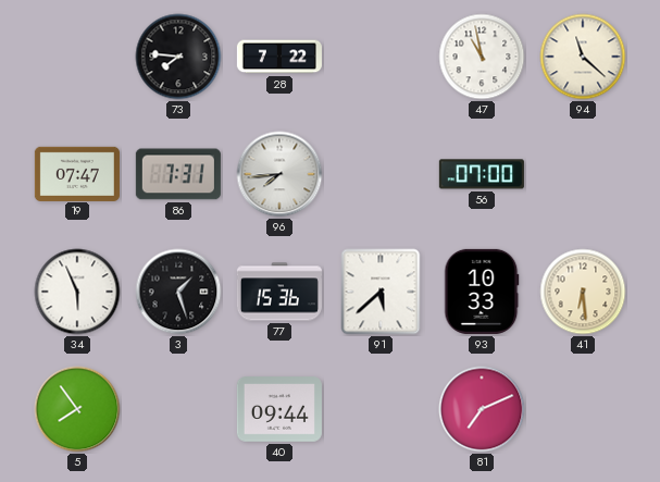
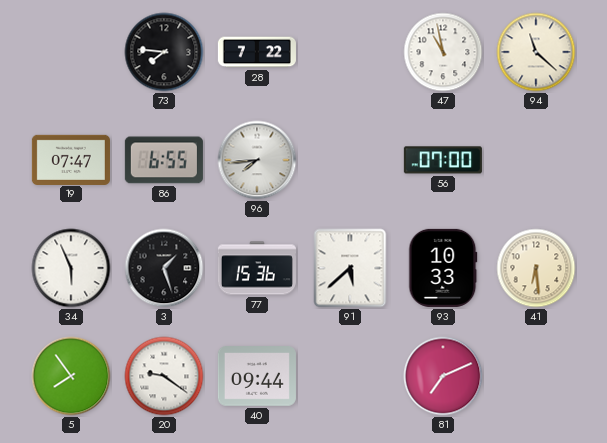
86: 7:31 -> 6:55
20: none -> 9:21
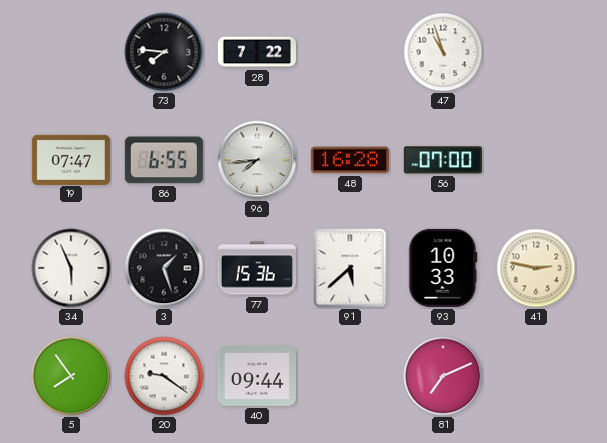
47: 10:58 -> 10:57
94: 11:22 -> none
48: none -> 16:28
41: 6:29 -> 2:47
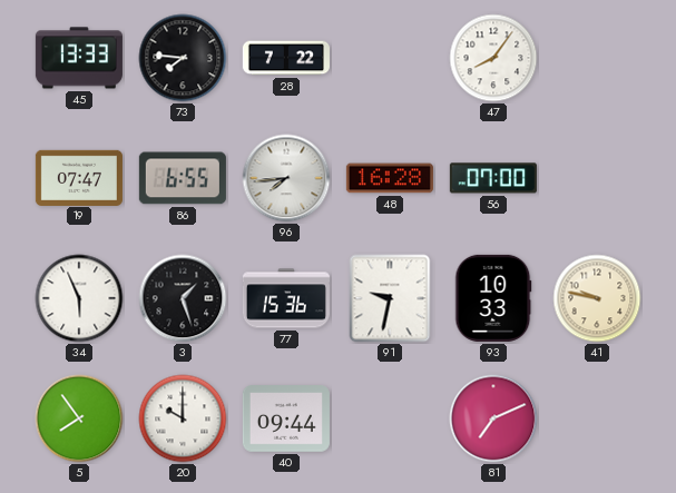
45: none -> 13:33
47: 10:57 -> 8:06
91: 5:38 -> 9:32
41: 2:47 -> 9:47
20: 9:21 -> 10:00
